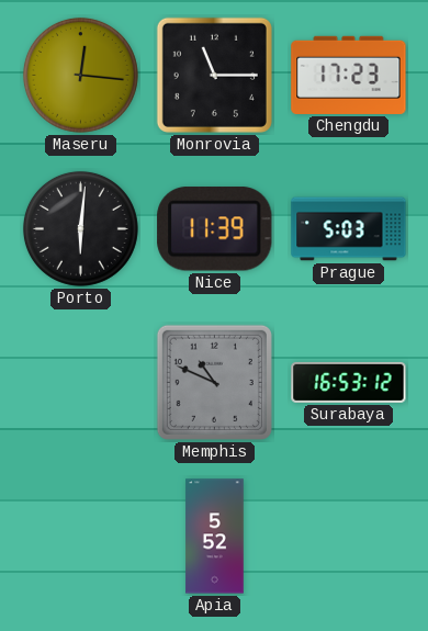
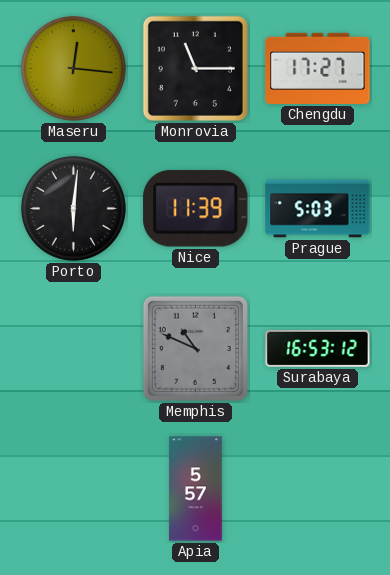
Chengdu: 17:23 -> 17:27
Apia: 5:52 -> 5:57
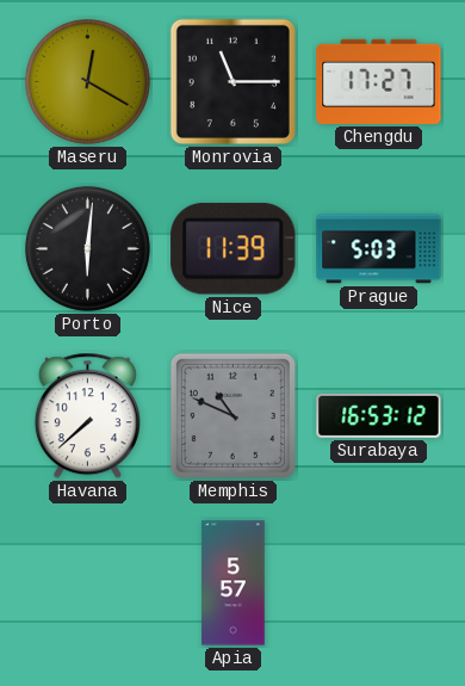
Maseru: 12:16 -> 12:20
Havana: none -> 7:38
